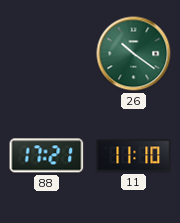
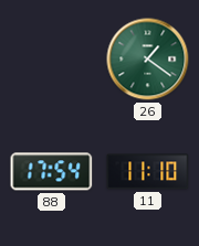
26: 10:21 -> 1:21
88: 17:21 -> 17:54
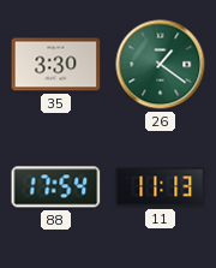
35: none -> 3:30
11: 11:10 -> 11:13
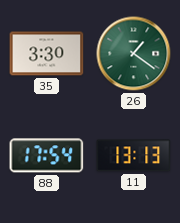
11: 11:13 -> 13:13
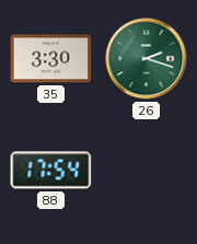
26: 1:21 -> 2:18
11: 13:13 -> none
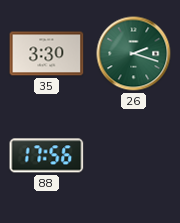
88: 17:54 -> 17:56
